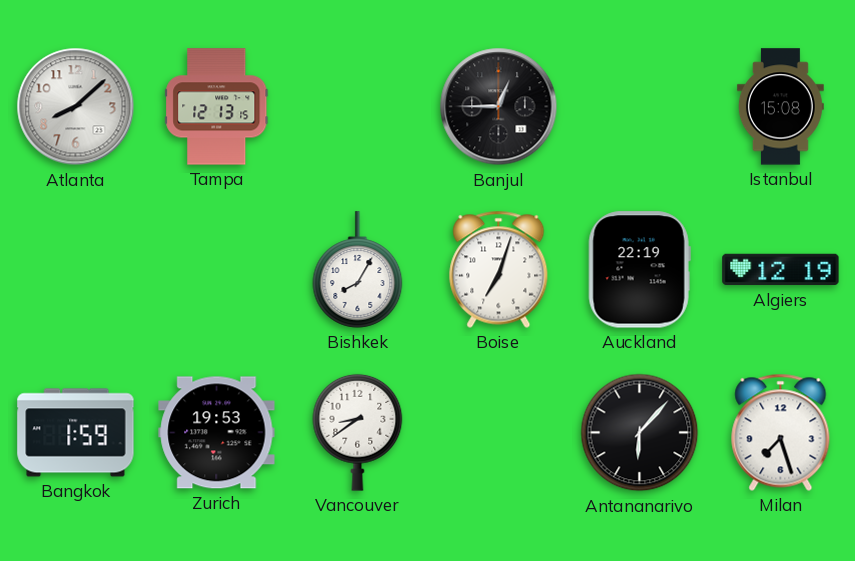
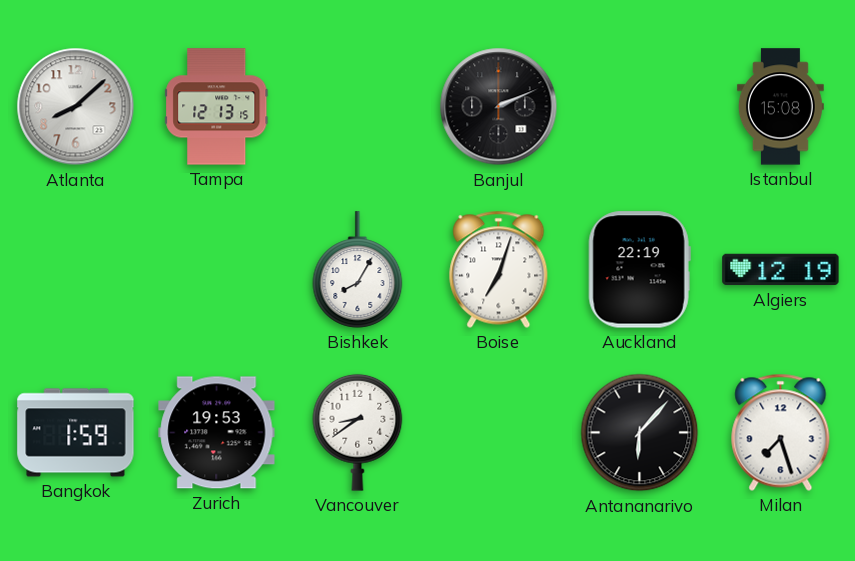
Banjul: 12:45 -> 2:11
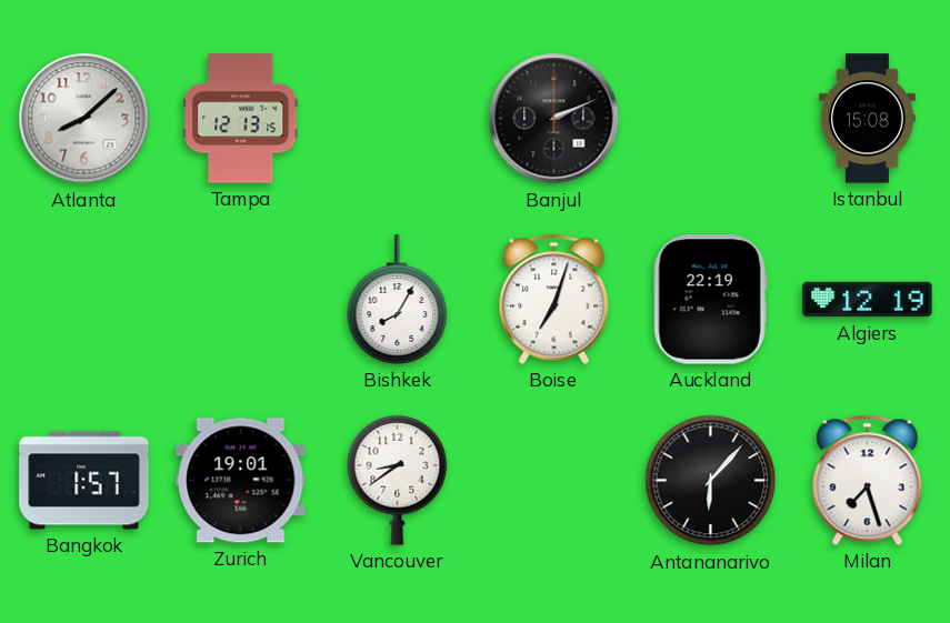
Bangkok: 1:59 -> 1:57
Zurich: 19:53 -> 19:01
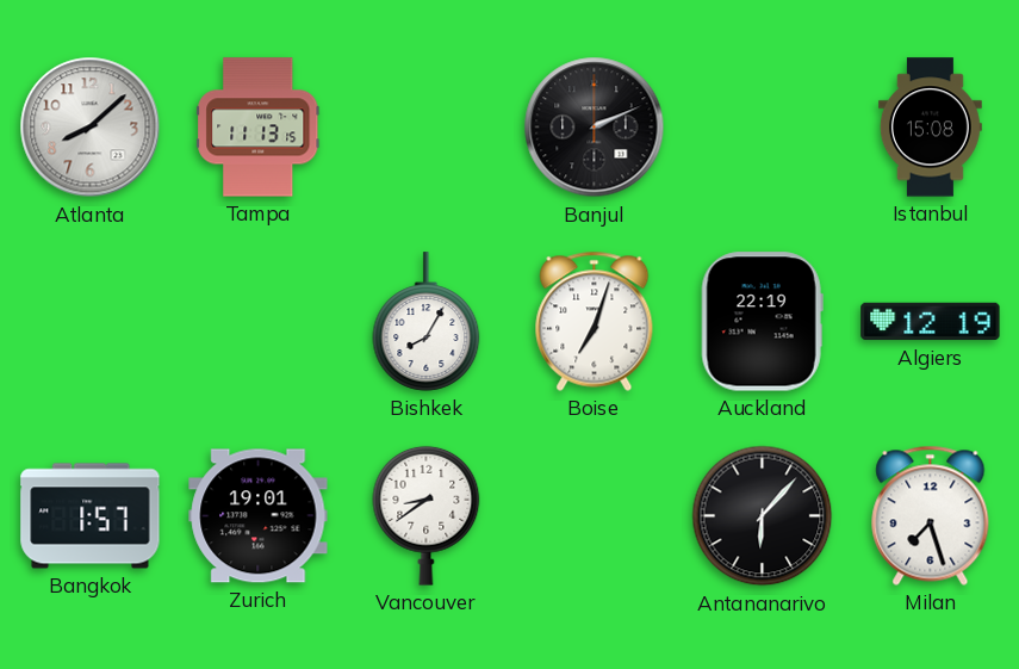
Tampa: 12:13 -> 11:13
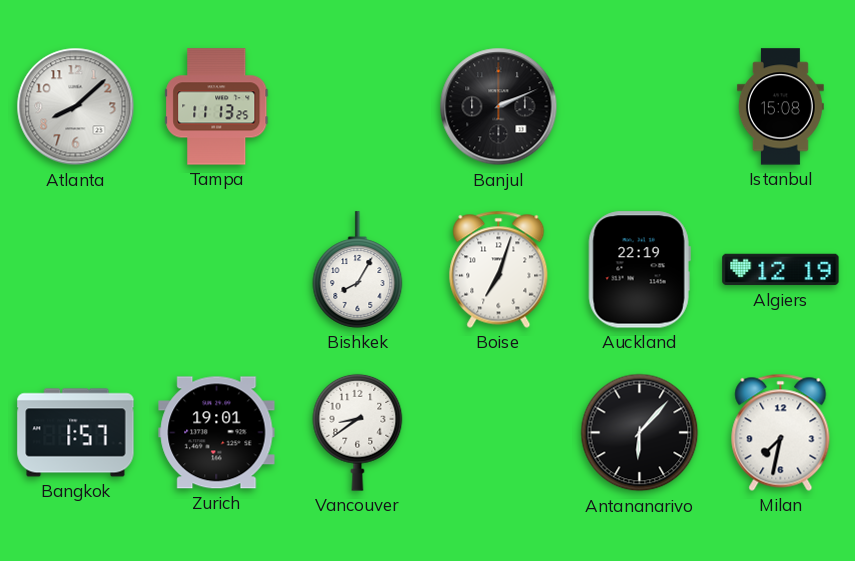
Tampa: 11:13:15 -> 11:13:25
Milan: 7:27 -> 7:32
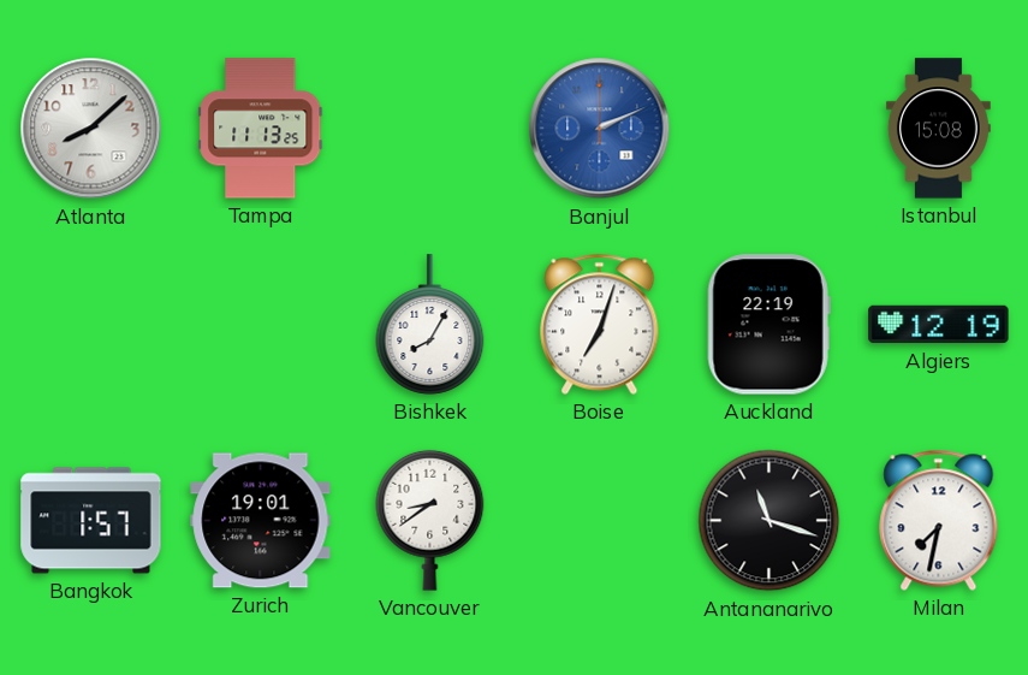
Banjul dial: black -> blue
Antananarivo: 6:07 -> 11:18
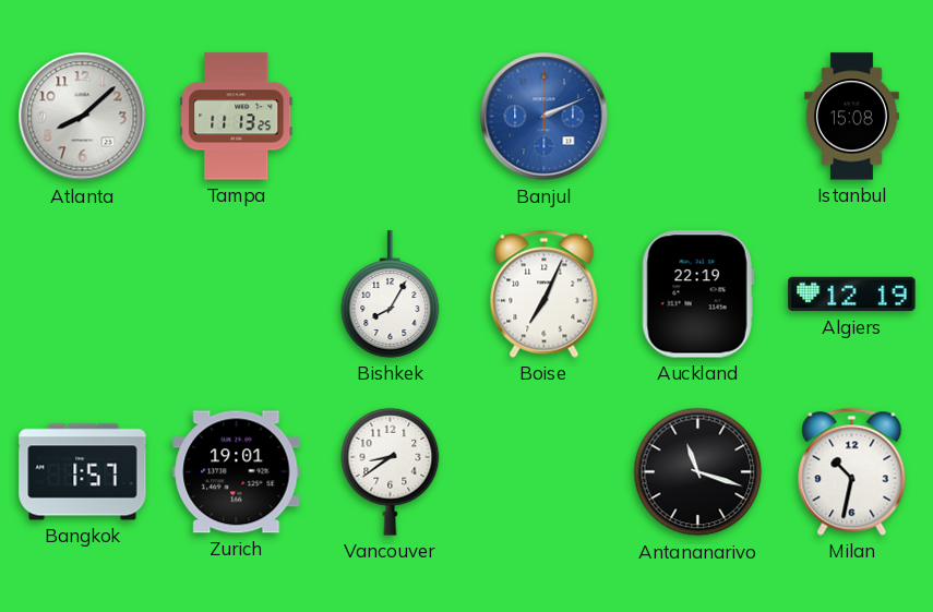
Boise: 7:03 -> 7:04
Milan: 7:32 -> 10:32
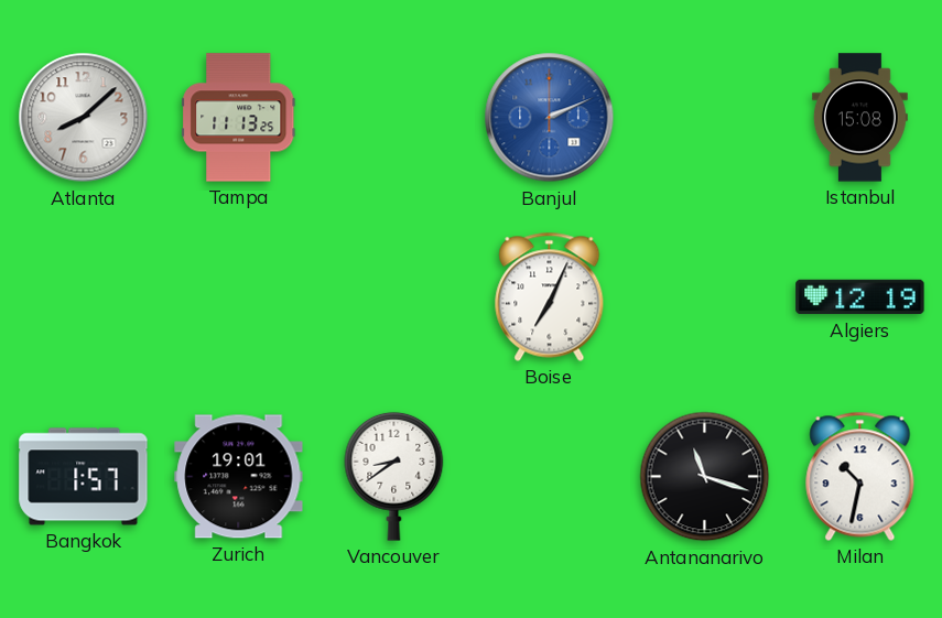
Bishkek: 8:05 -> none
Auckland: 22:19 -> none
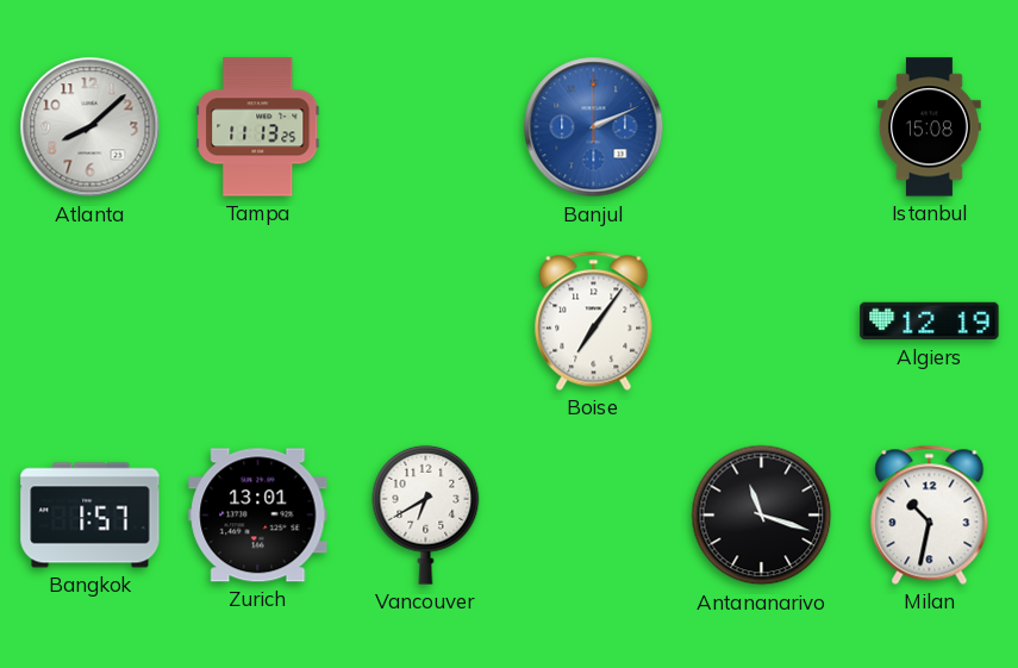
Boise: 7:04 -> 7:06
Zurich: 19:01 -> 13:01
Vancouver: 8:39 -> 6:40
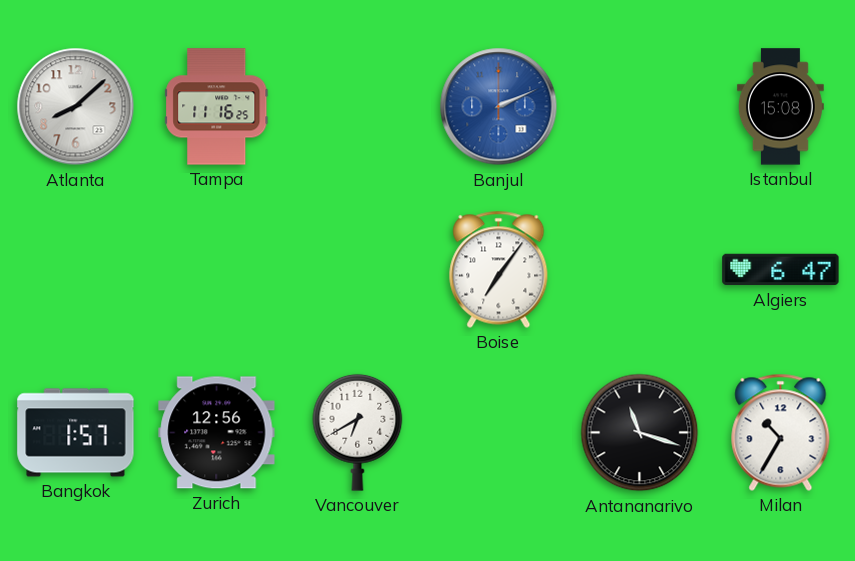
Tampa: 11:13 -> 11:16
Algiers: 12:19 -> 6:47
Zurich: 13:01 -> 12:56
Milan: 10:32 -> 10:35
